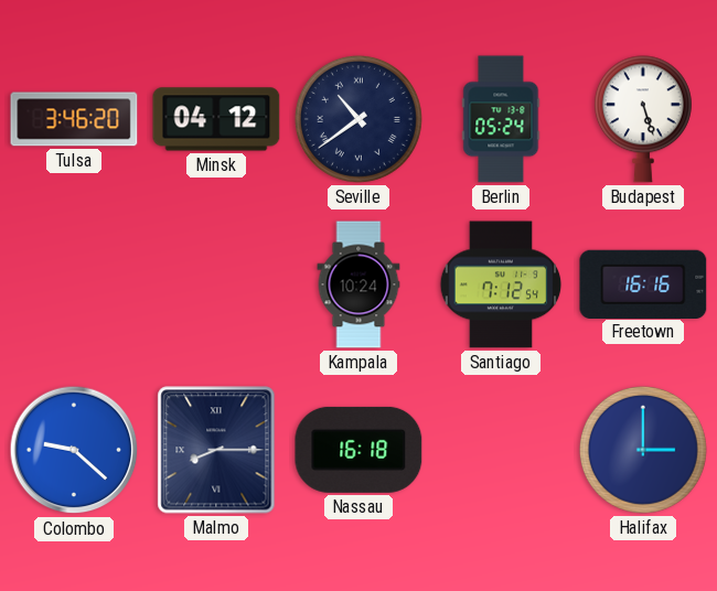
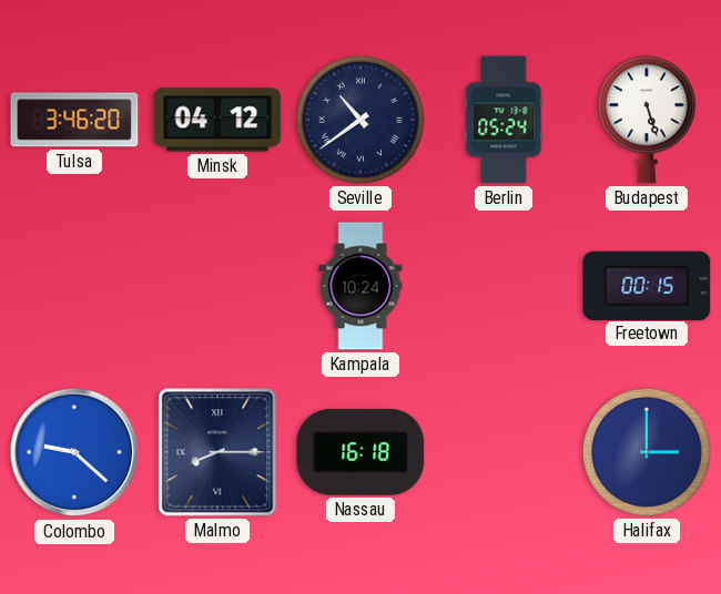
Santiago: 7:12 -> none
Freetown: 16:16 -> 00:15
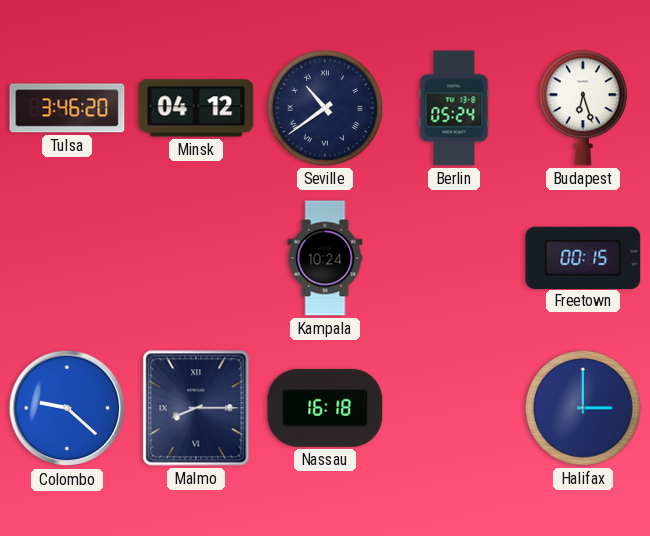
Budapest: 5:27 -> 6:27
